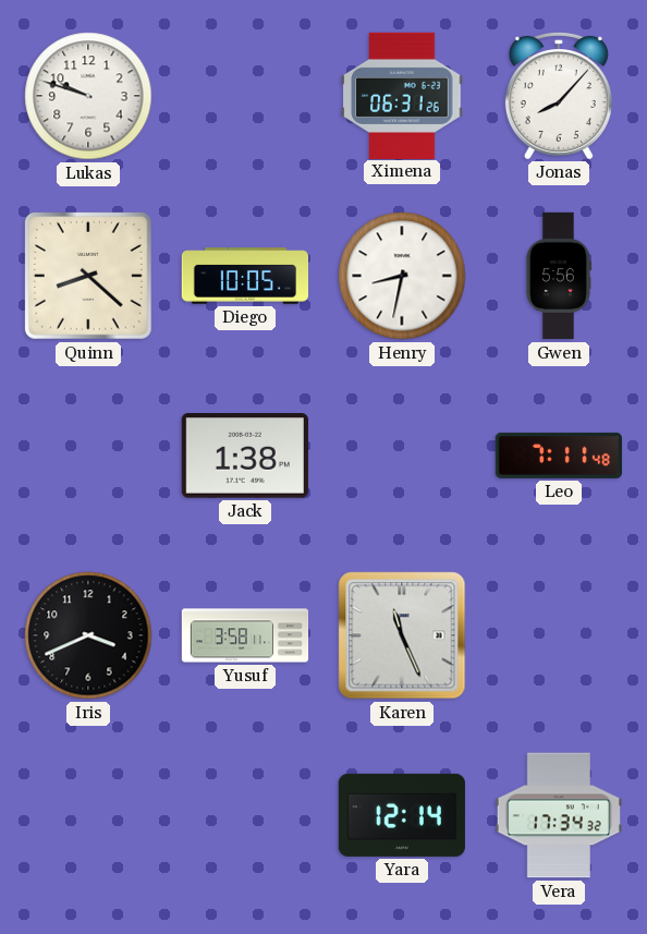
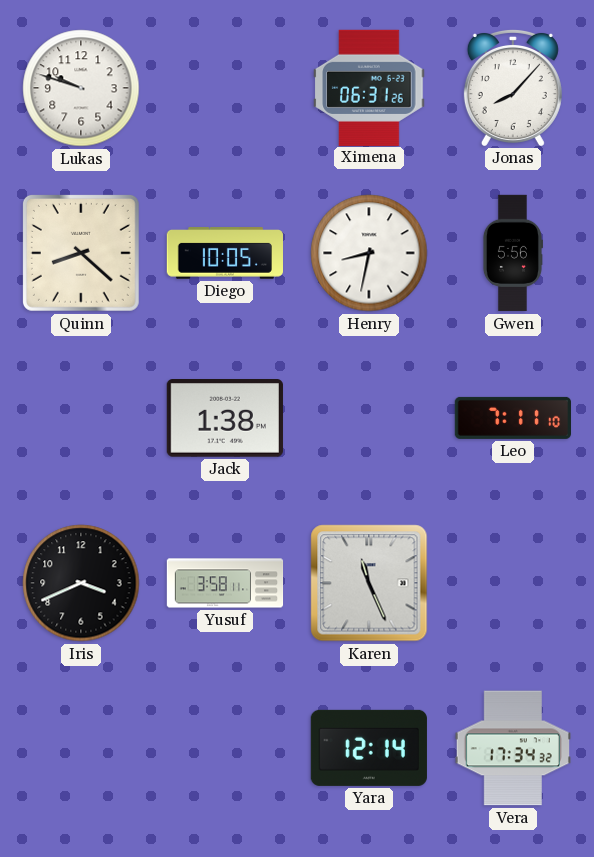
Leo: 7:11:48 -> 7:11:10
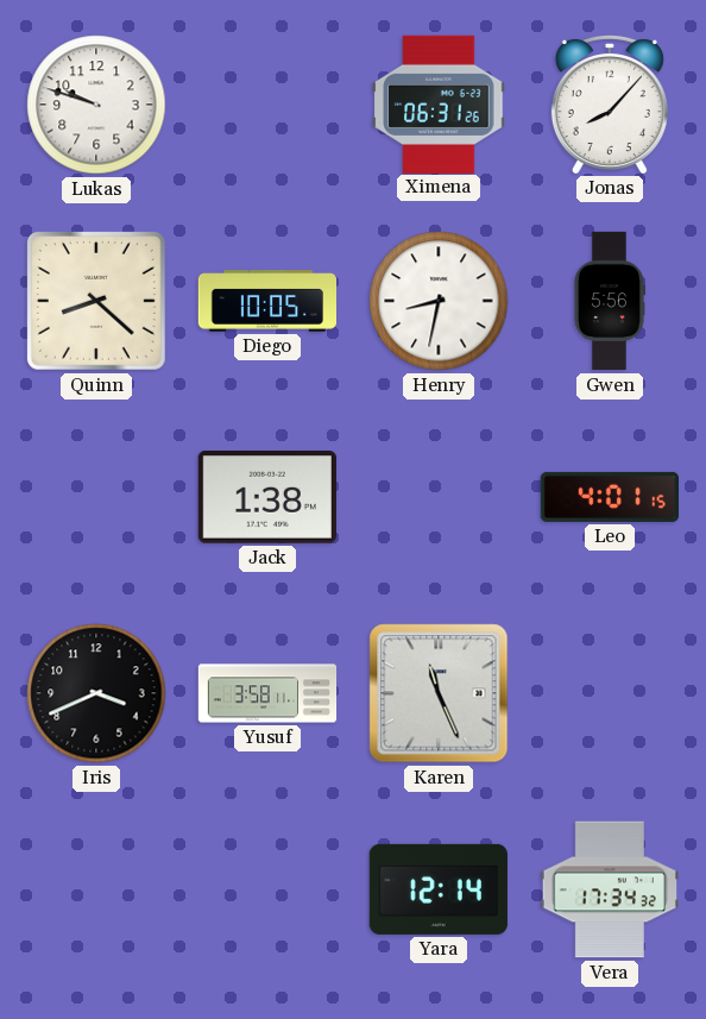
Leo: 7:11 -> 4:01
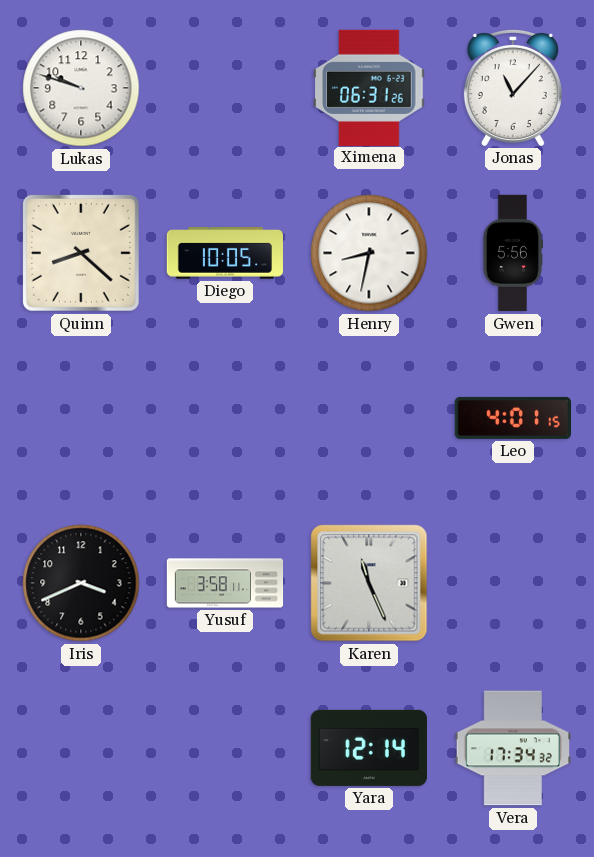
Jonas: 8:07 -> 11:07
Jack: 1:38 -> none
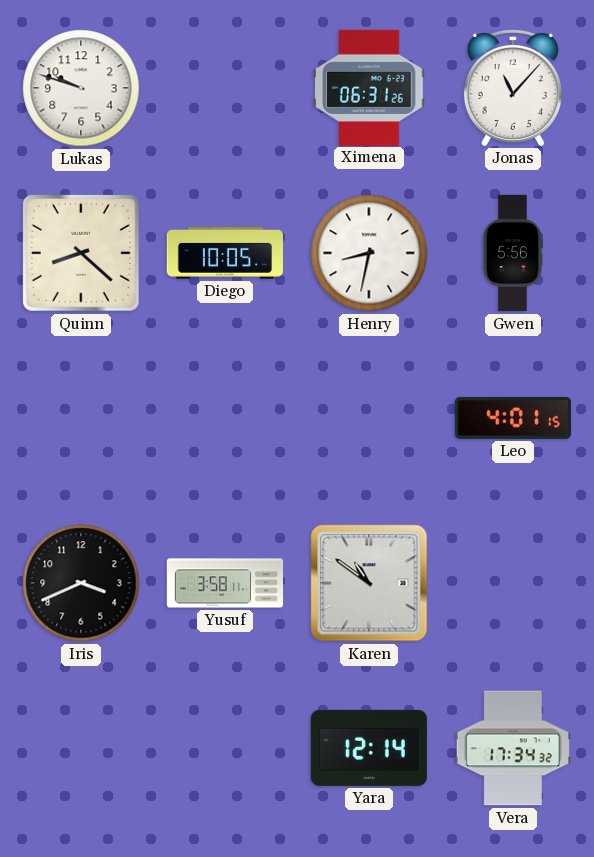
Karen: 11:26 -> 10:51
